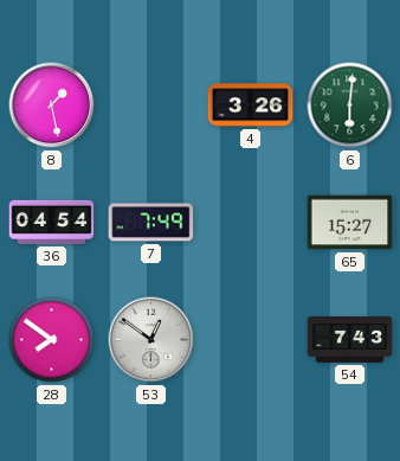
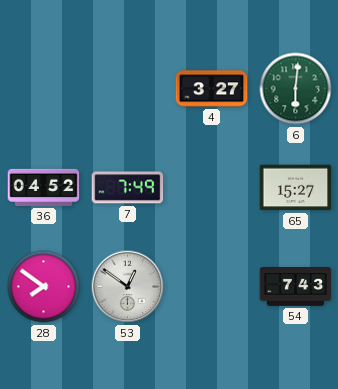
8: 1:28 -> none
4: 3:26 -> 3:27
36: 04:54 -> 04:52
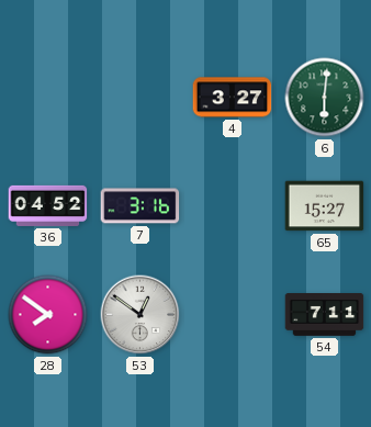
7: 7:49 -> 3:16
54: 7:43 -> 7:11
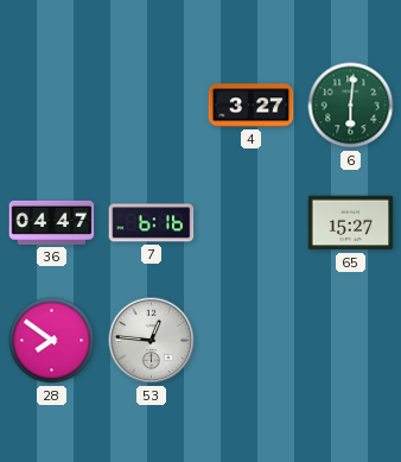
36: 04:52 -> 04:47
7: 3:16 -> 6:16
53: 12:51 -> 12:46
54: 7:11 -> none
